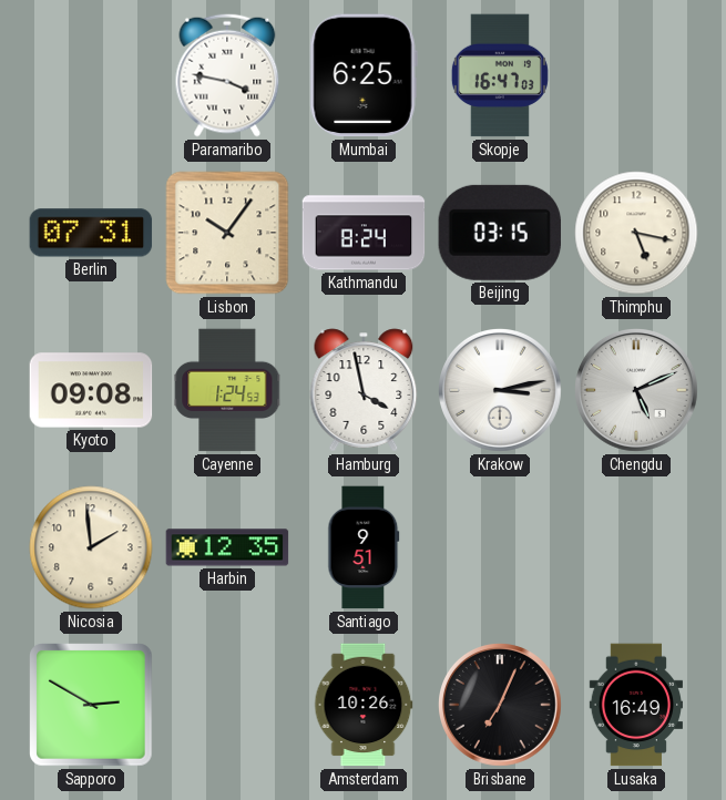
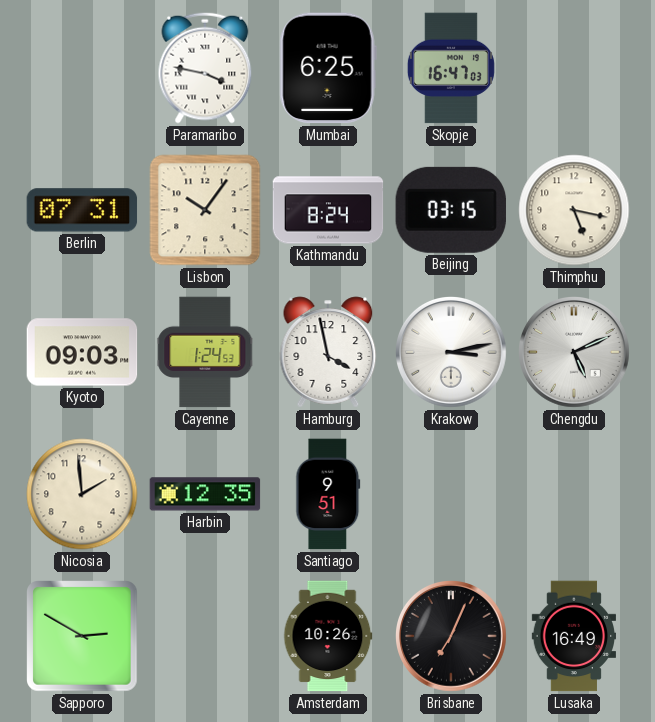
Kyoto: 09:08 -> 09:03
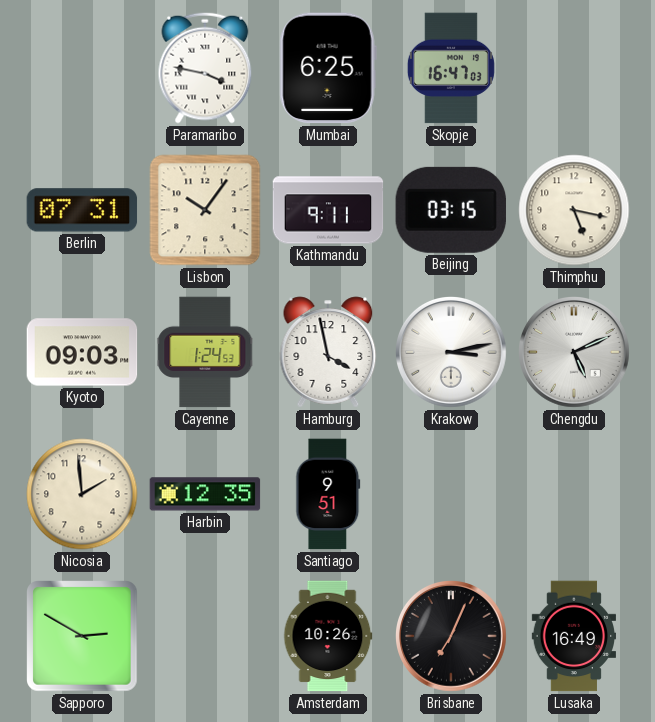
Kathmandu: 8:24 -> 9:11
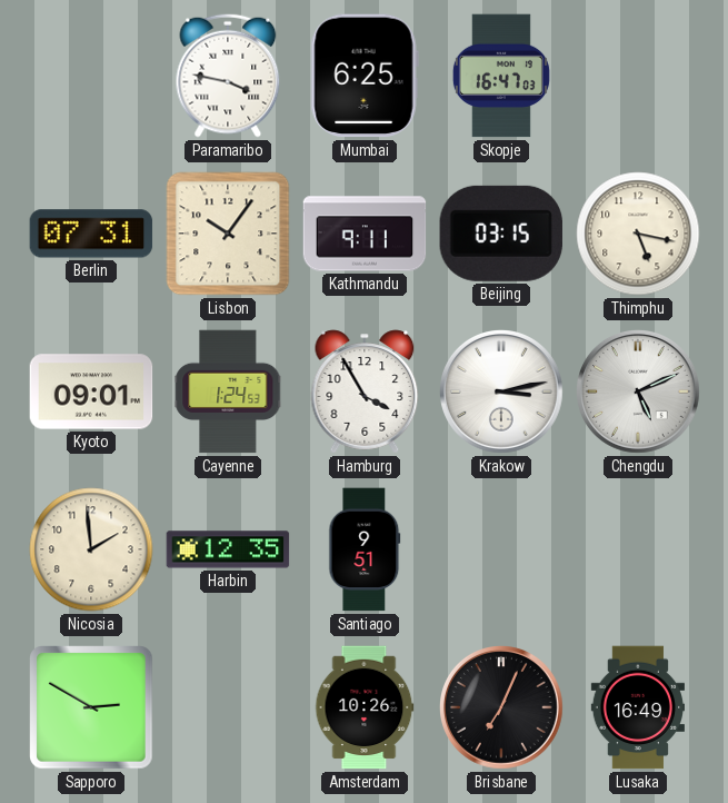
Kyoto: 09:03 -> 09:01
Hamburg: 3:58 -> 3:55
